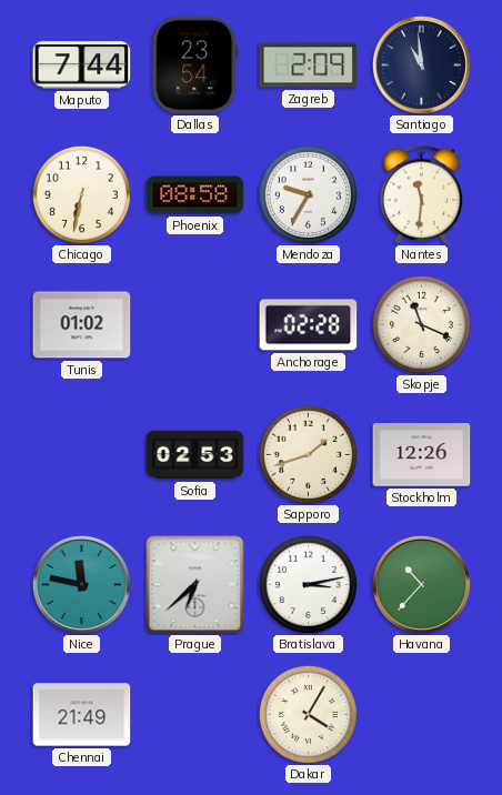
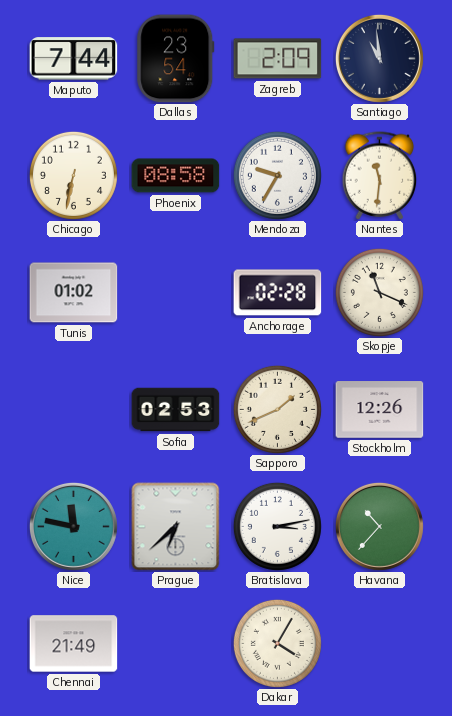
Sapporo: 1:42 -> 1:41
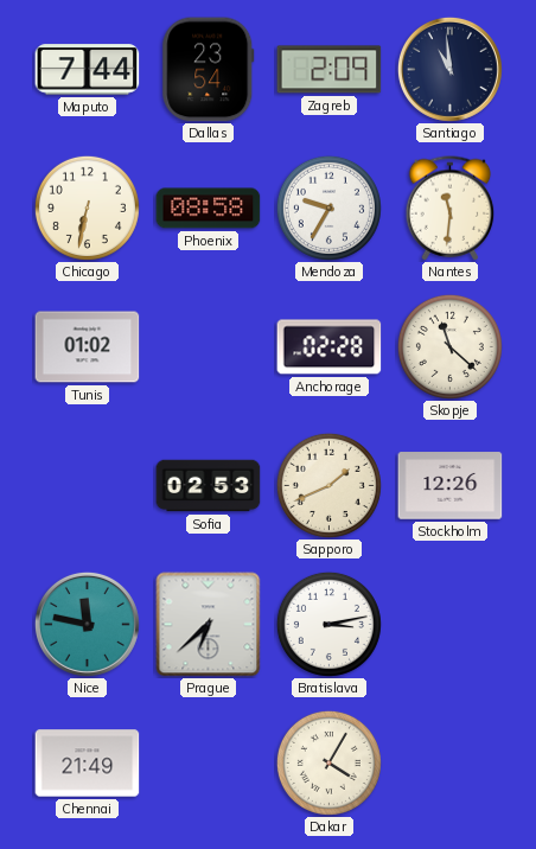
Skopje: 11:19 -> 11:22
Havana: 10:37 -> none
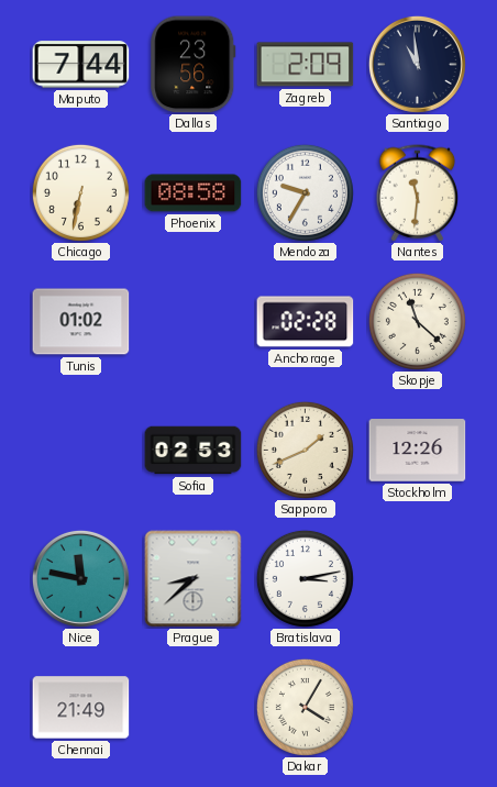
Dallas: 23:54 -> 23:56
Prague: 6:38 -> 8:38
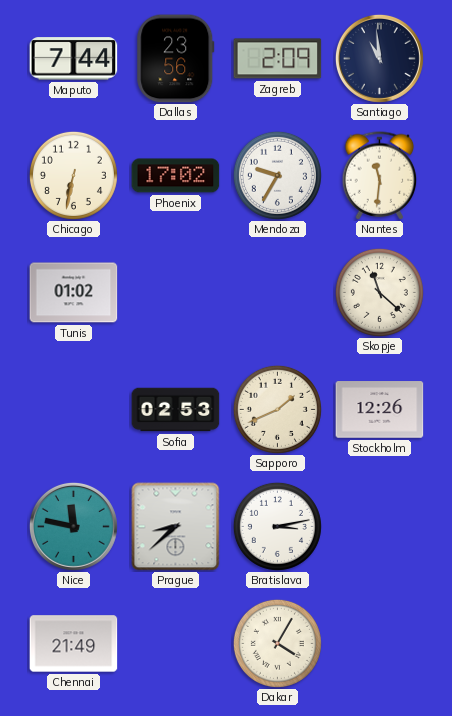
Phoenix: 08:58 -> 17:02
Anchorage: 02:28 -> none
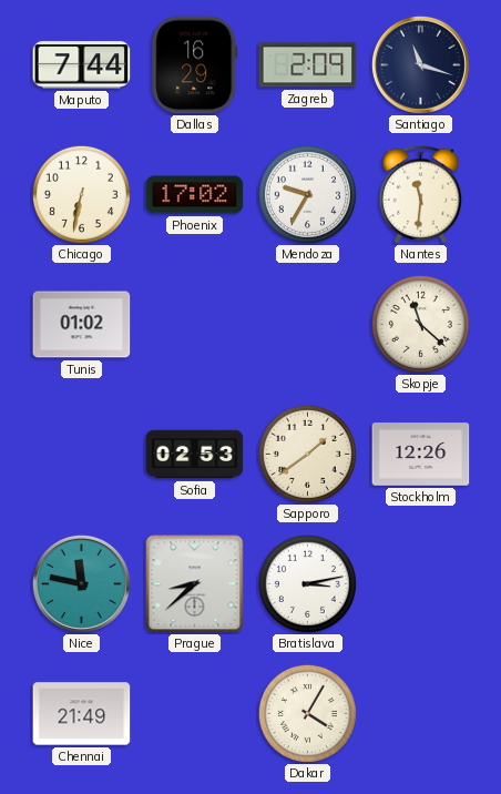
Dallas: 23:56 -> 16:29
Santiago: 10:59 -> 11:18
Sapporo: 1:41 -> 1:39
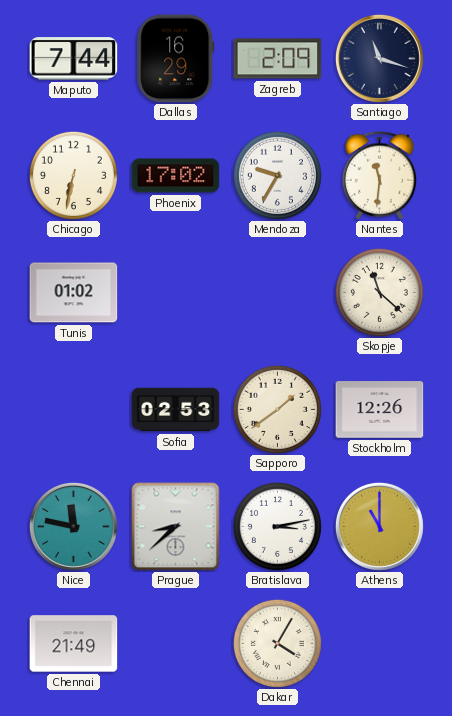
Athens: none -> 11:00
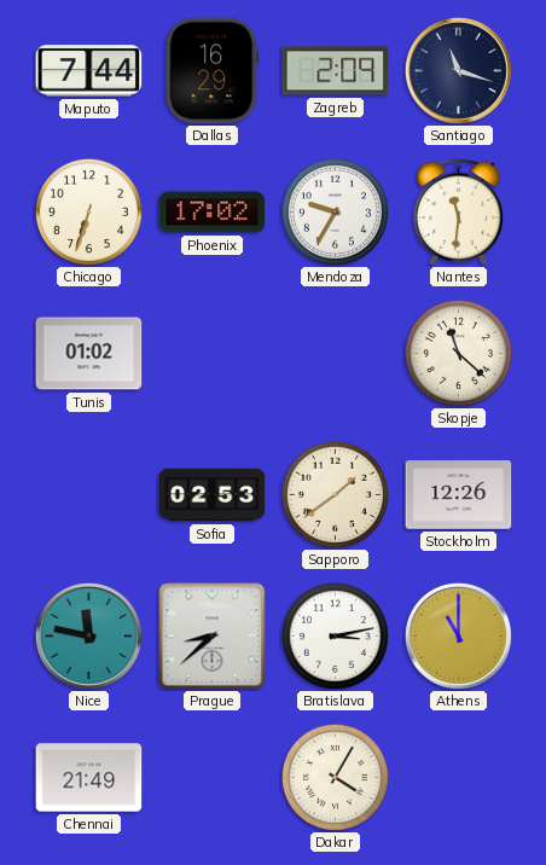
Chicago: 6:32 -> 6:33
